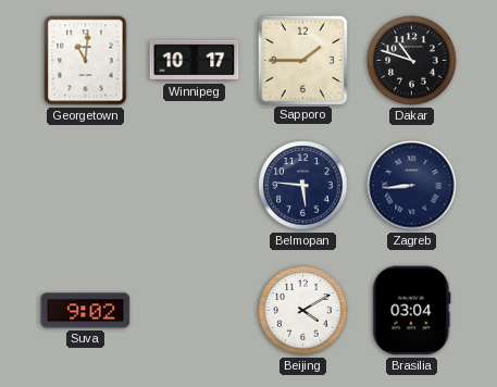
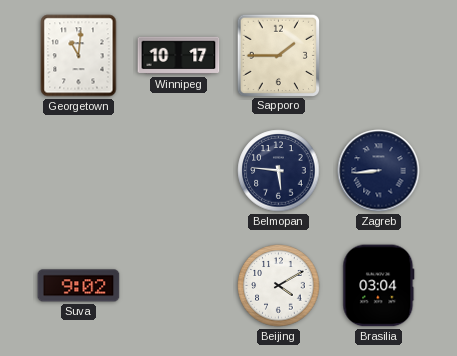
Dakar: 10:48 -> none
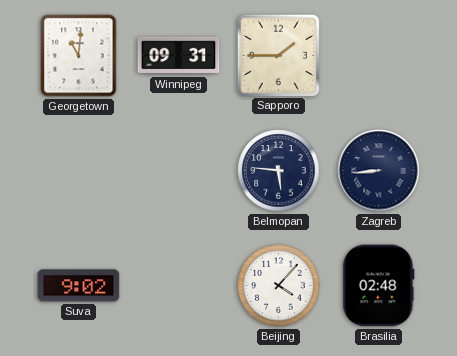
Winnipeg: 10:17 -> 09:31
Beijing: 4:10 -> 4:07
Brasilia: 03:04 -> 02:48
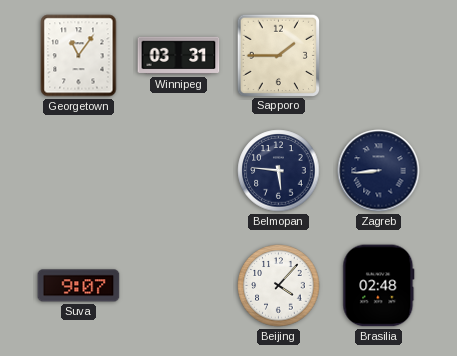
Georgetown: 11:01 -> 11:06
Winnipeg: 09:31 -> 03:31
Suva: 9:02 -> 9:07
